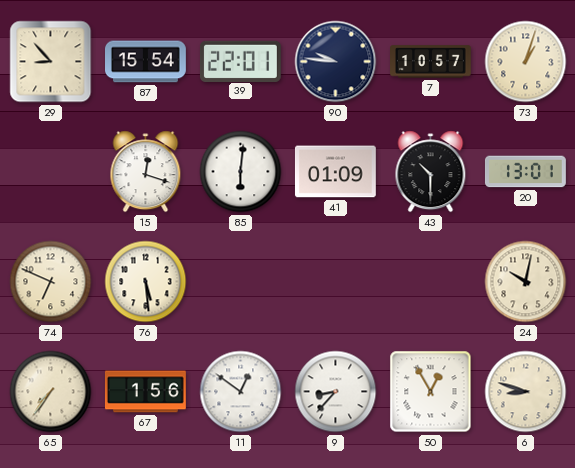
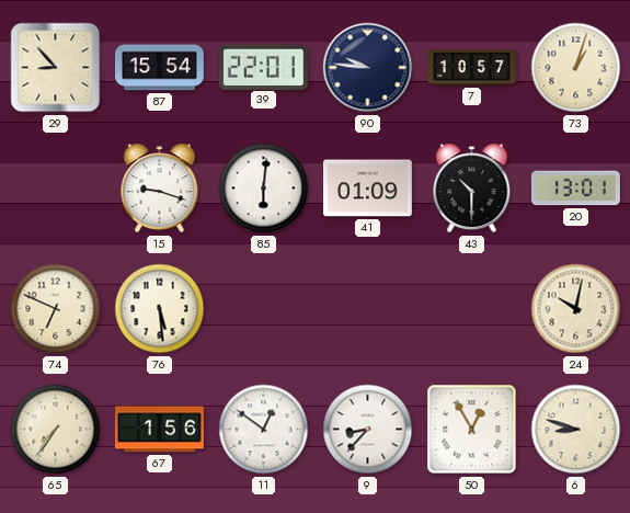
15: 12:18 -> 9:18
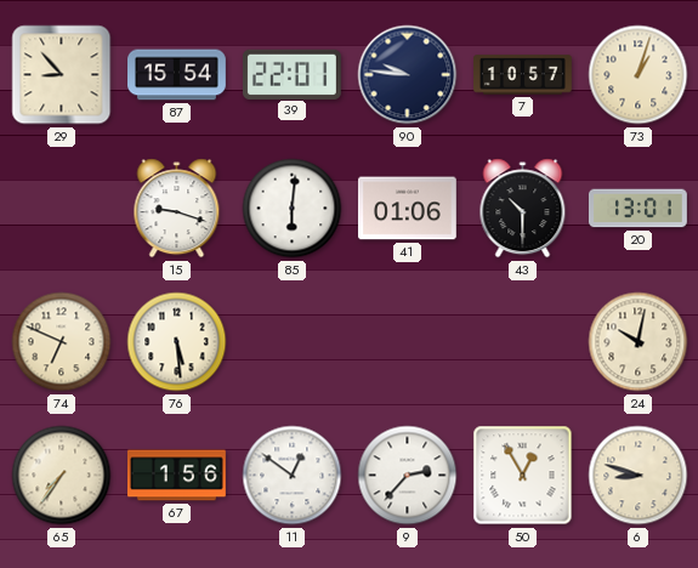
41: 01:09 -> 01:06
9: 8:37 -> 2:37
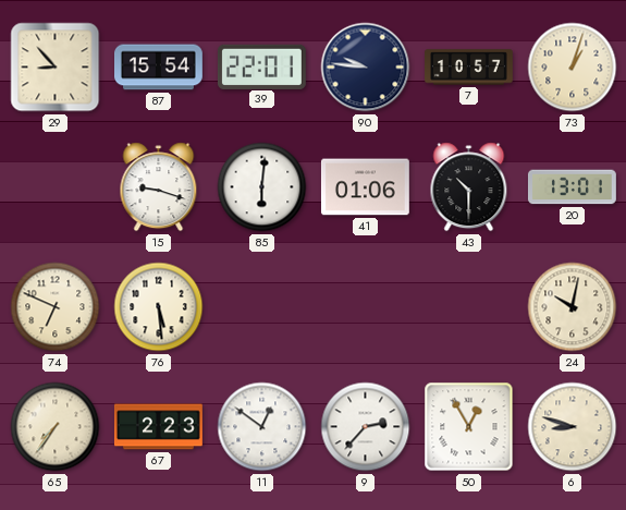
67: 1:56 -> 2:23
